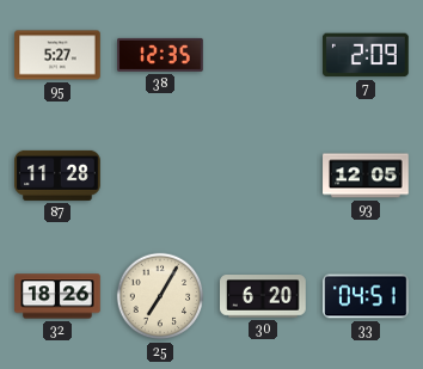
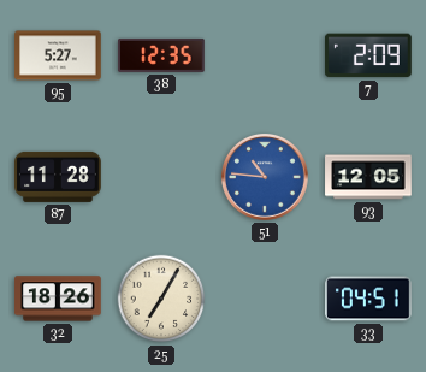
51: none -> 10:46
30: 6:20 -> none
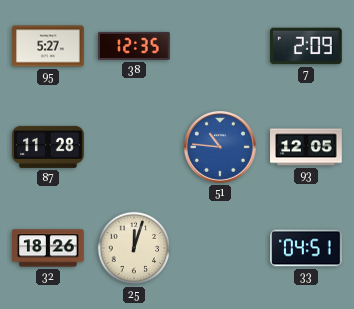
25: 7:05 -> 12:03
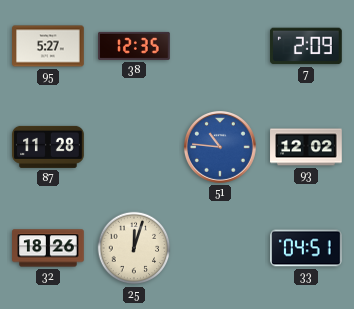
93: 12:05 -> 12:02
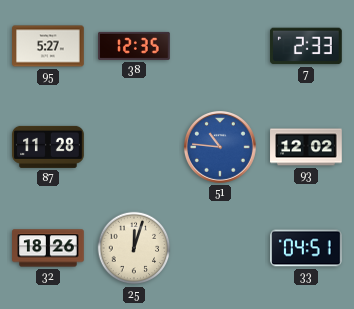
7: 2:09 -> 2:33
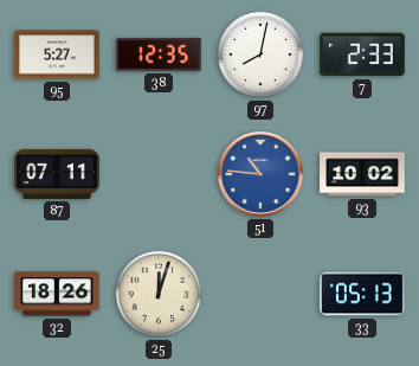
97: none -> 8:02
87: 11:28 -> 07:11
93: 12:02 -> 10:02
33: 04:51 -> 05:13
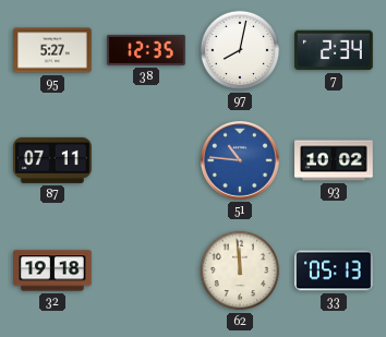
7: 2:33 -> 2:34
32: 18:26 -> 19:18
25: 12:03 -> none
62: none -> 11:59
